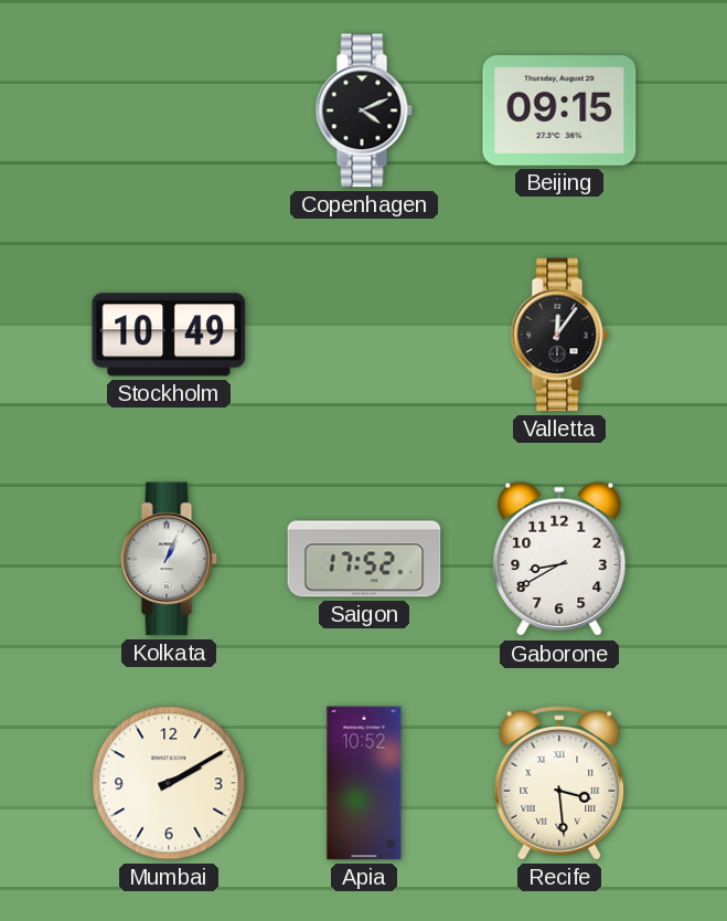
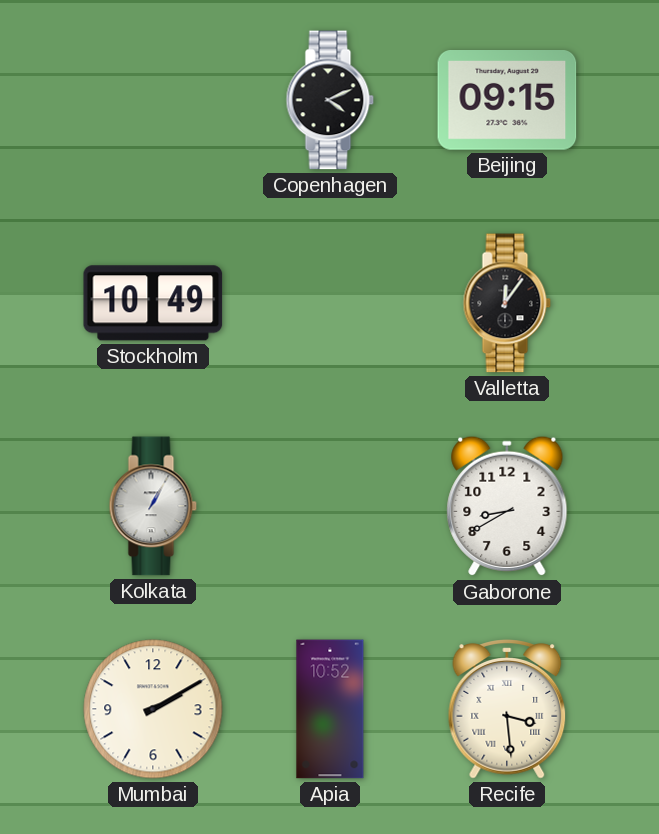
Kolkata: 1:04 -> 1:05
Saigon: 17:52 -> none
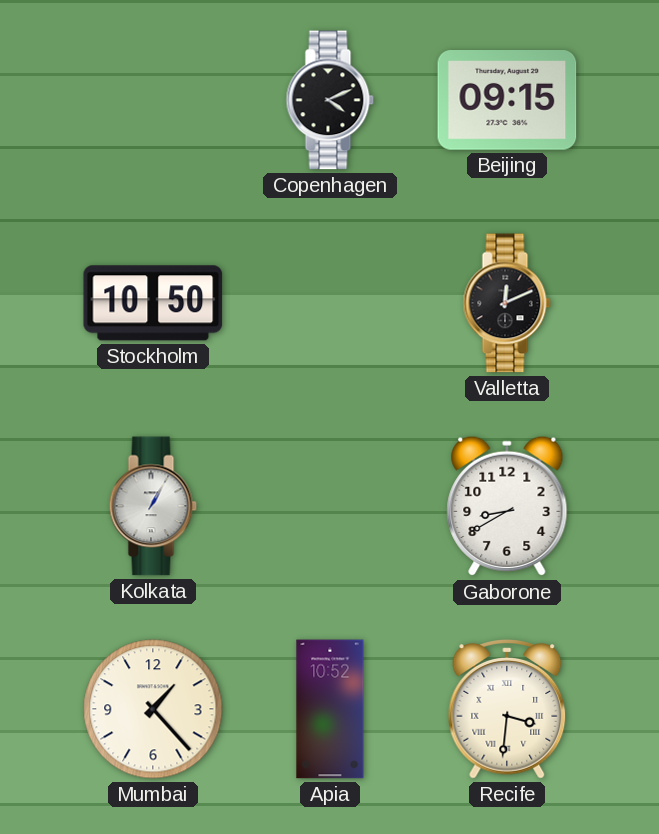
Stockholm: 10:49 -> 10:50
Valletta: 12:06 -> 12:11
Mumbai: 2:10 -> 1:23
Recife: 3:29 -> 3:31
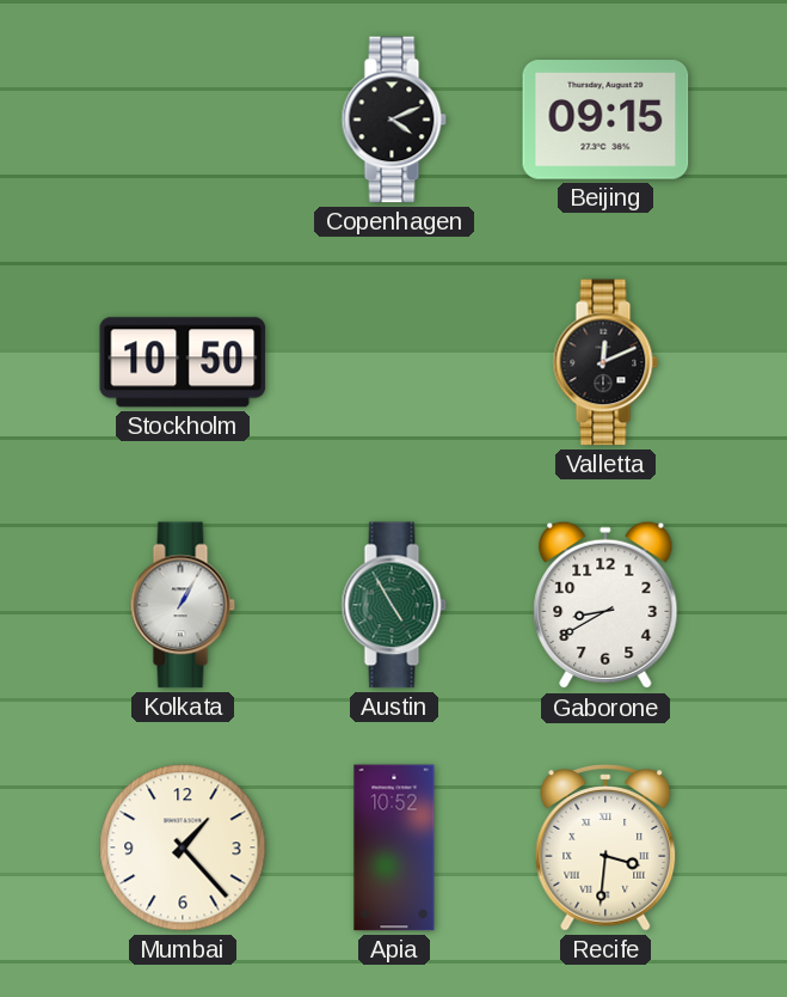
Austin: none -> 4:55
